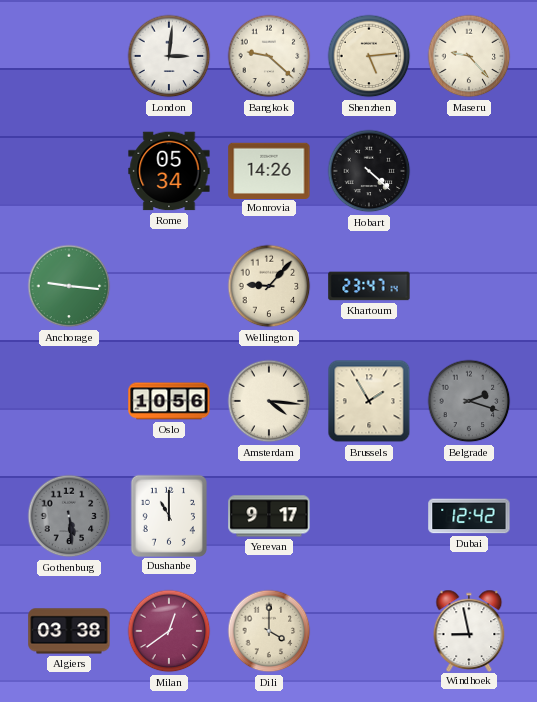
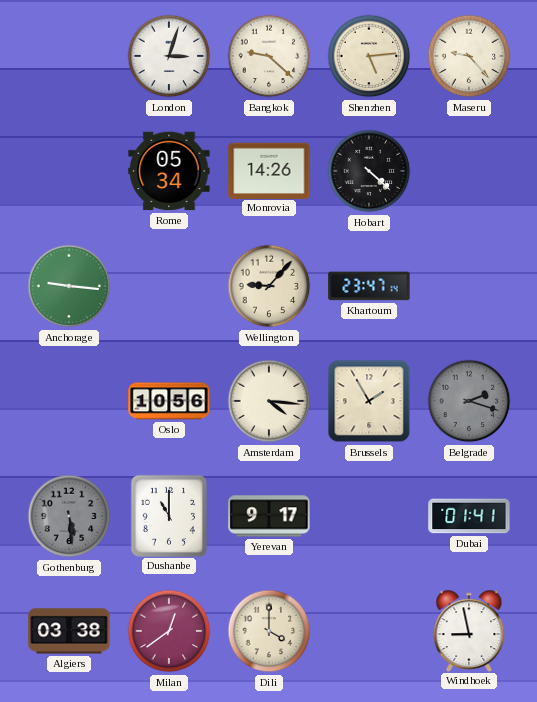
London: 3:01 -> 3:03
Dubai: 12:42 -> 01:41
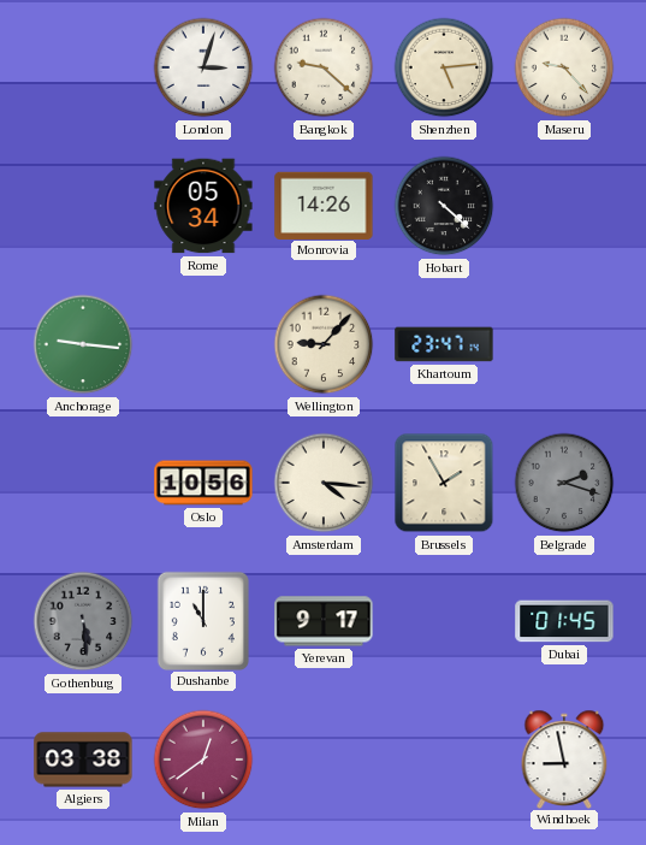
Dubai: 01:41 -> 01:45
Dili: 4:00 -> none
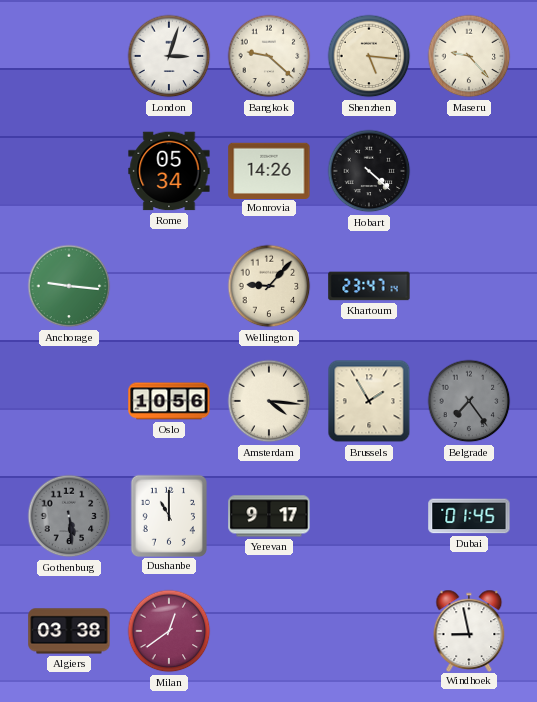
Shenzhen: 5:14 -> 5:16
Belgrade: 2:18 -> 7:24
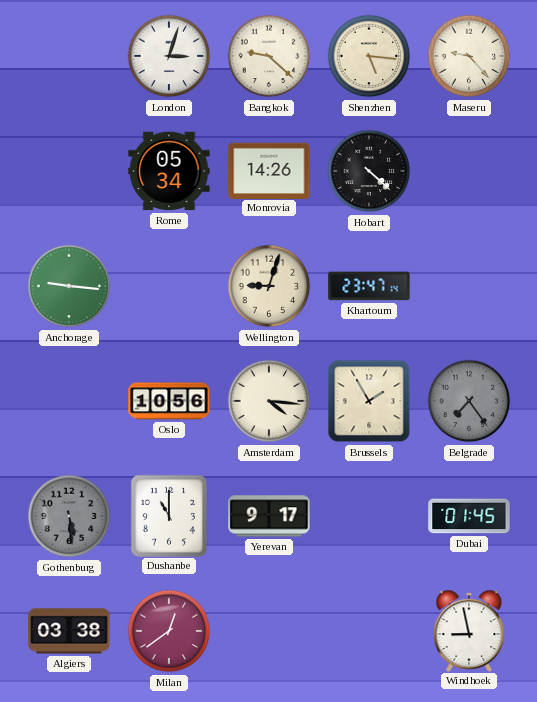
Wellington: 9:07 -> 9:03
